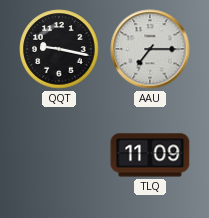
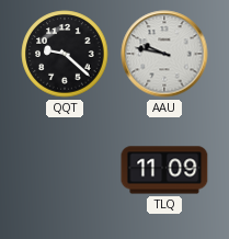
QQT: 9:17 -> 9:22
AAU: 7:15 -> 9:47
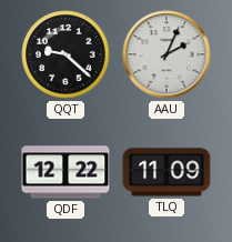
AAU: 9:47 -> 2:04
QDF: none -> 12:22
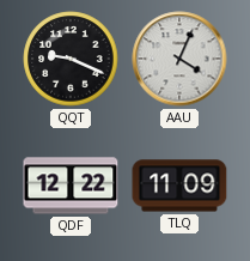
QQT: 9:22 -> 9:19
AAU: 2:04 -> 4:04
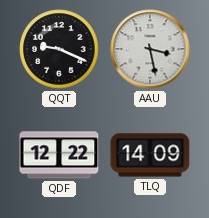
AAU: 4:04 -> 3:28
TLQ: 11:09 -> 14:09
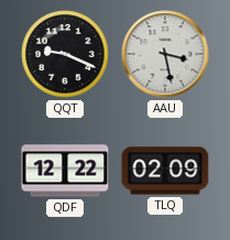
TLQ: 14:09 -> 02:09
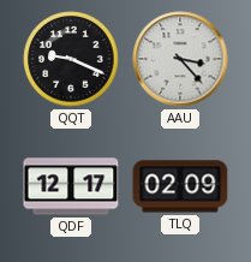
AAU: 3:28 -> 3:23
QDF: 12:22 -> 12:17
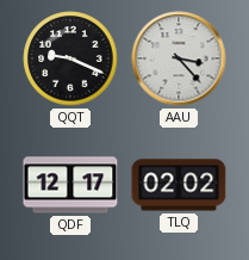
TLQ: 02:09 -> 02:02
